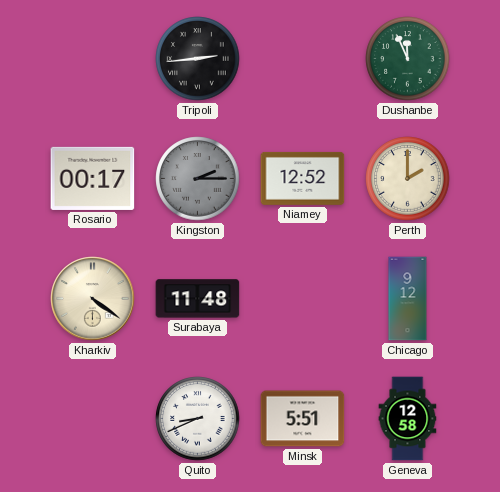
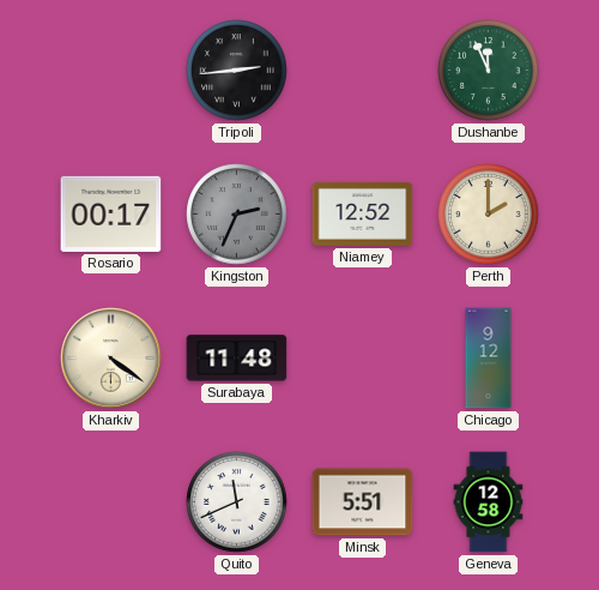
Kingston: 2:15 -> 2:34
Quito: 8:41 -> 11:41
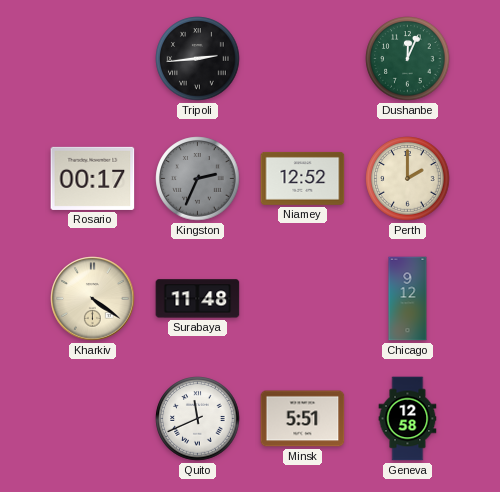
Dushanbe: 11:56 -> 12:04
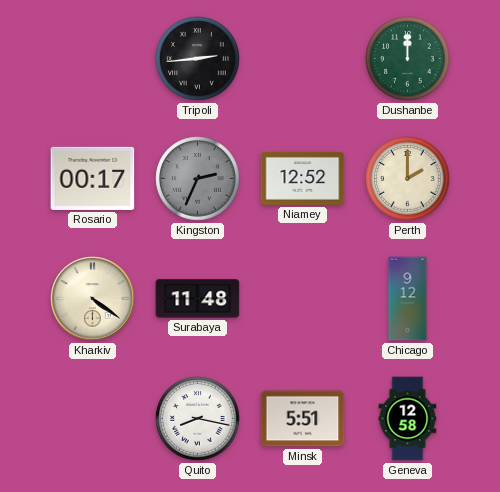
Dushanbe: 12:04 -> 12:00
Quito: 11:41 -> 8:17
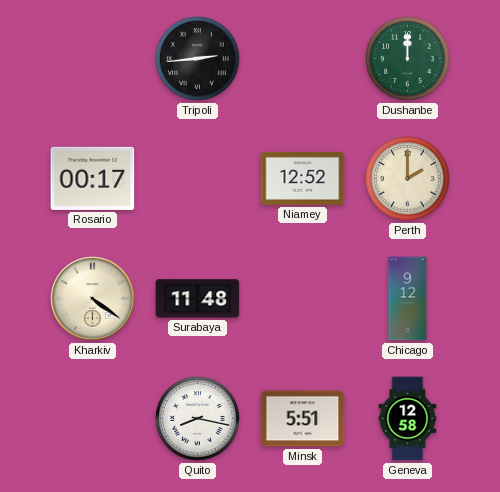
Kingston: 2:34 -> none
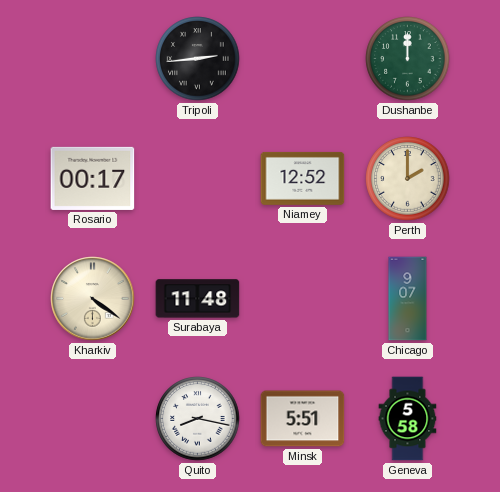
Chicago: 9:12 -> 9:07
Geneva: 12:58 -> 5:58
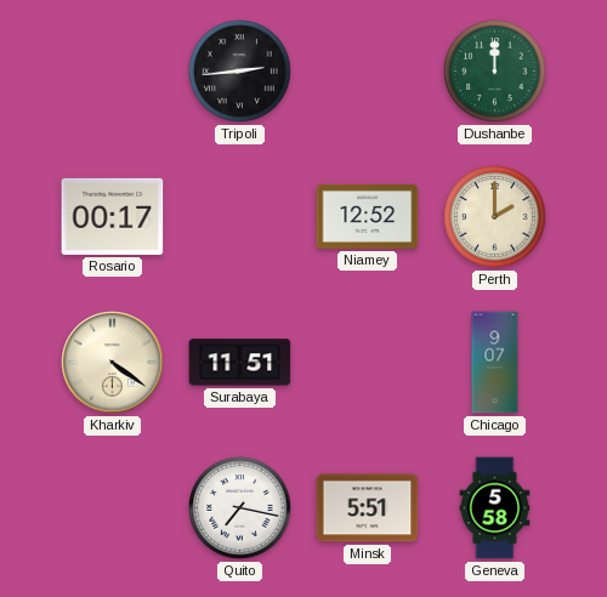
Surabaya: 11:48 -> 11:51
Quito: 8:17 -> 7:17
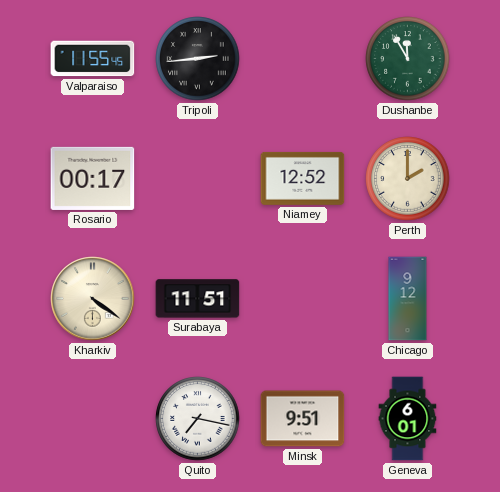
Valparaiso: none -> 11:55
Dushanbe: 12:00 -> 11:55
Chicago: 9:07 -> 9:12
Minsk: 5:51 -> 9:51
Geneva: 5:58 -> 6:01
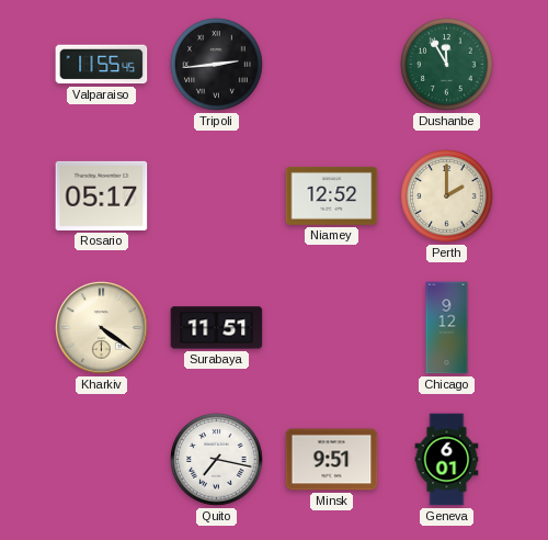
Rosario: 00:17 -> 05:17
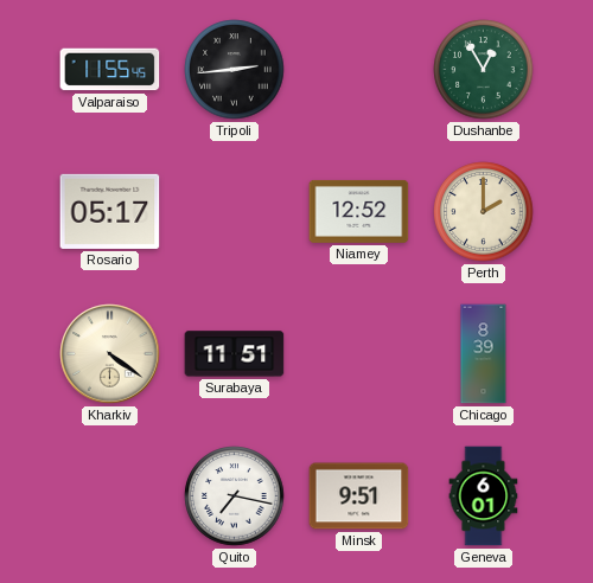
Dushanbe: 11:55 -> 12:55
Chicago: 9:12 -> 8:39
